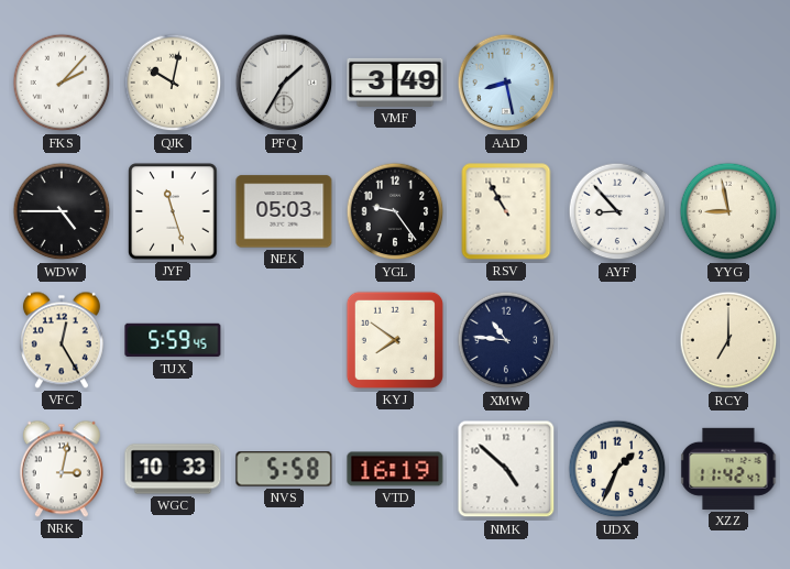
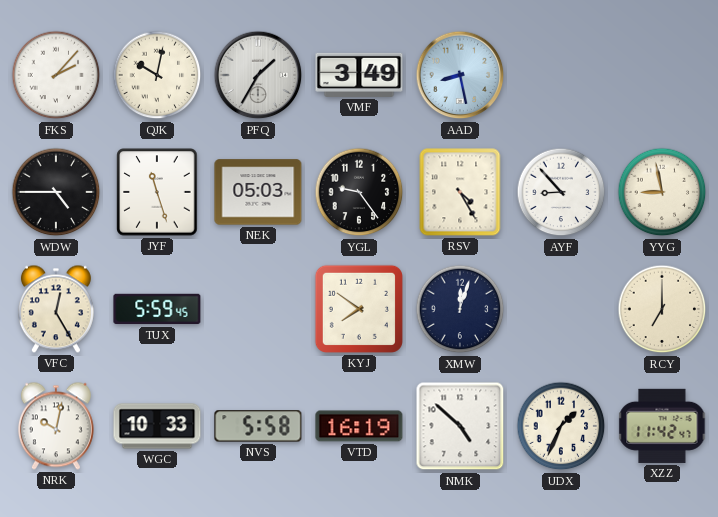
RSV: 10:55 -> 4:25
XMW: 10:46 -> 12:03
NRK: 3:02 -> 10:02
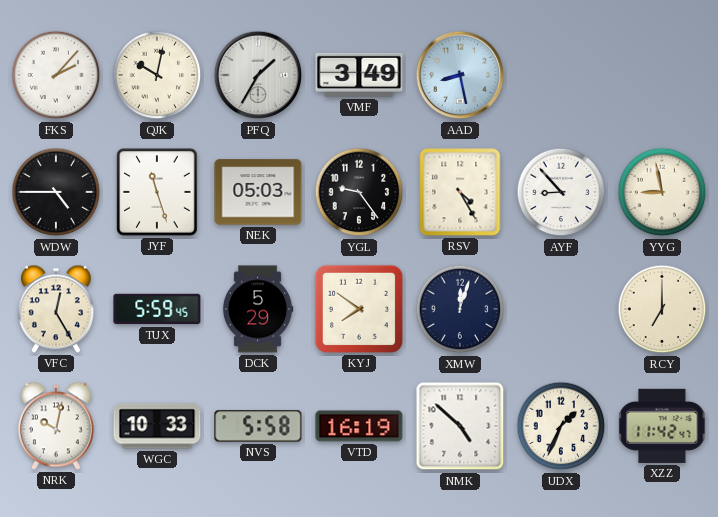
DCK: none -> 5:29
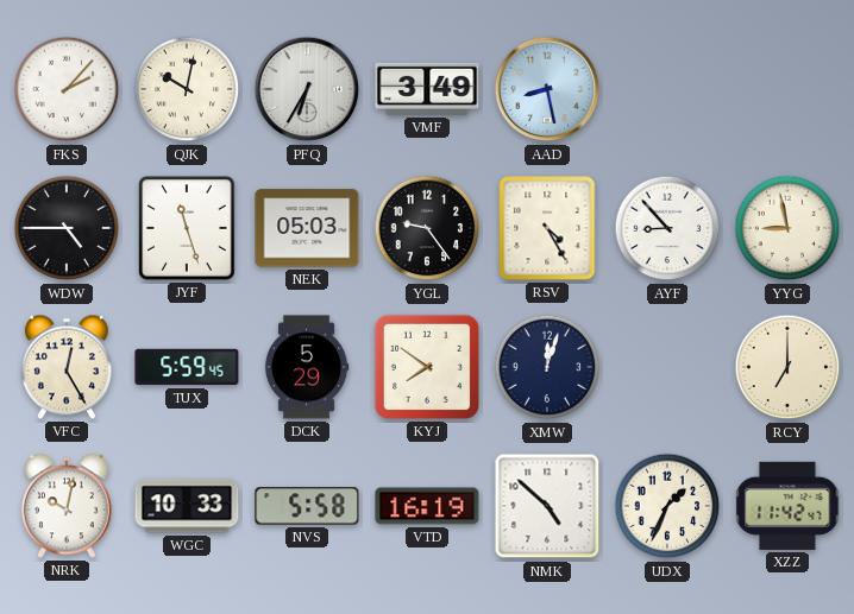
PFQ: 1:35 -> 6:35
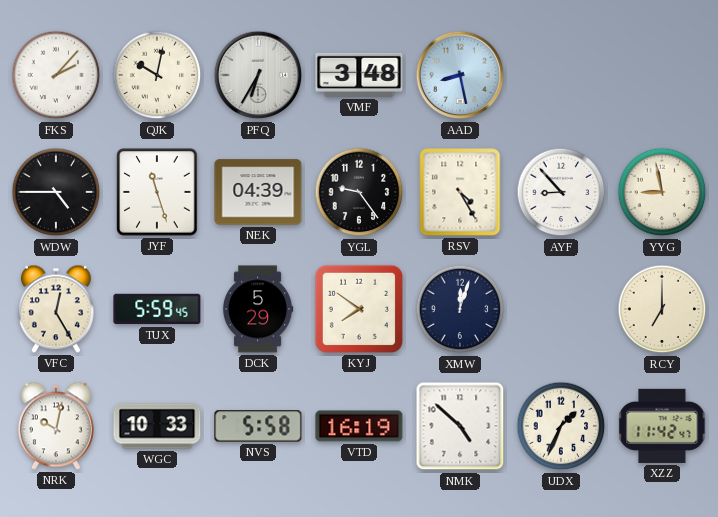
VMF: 3:49 -> 3:48
NEK: 05:03 -> 04:39
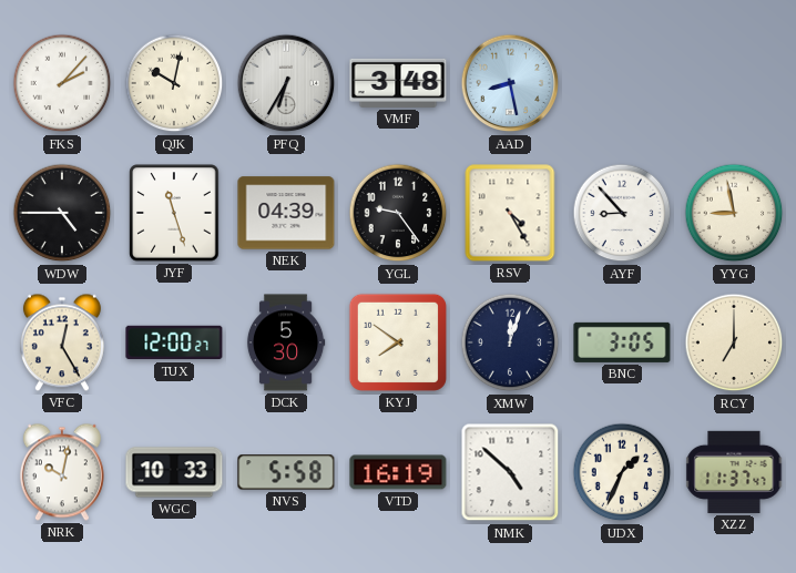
TUX: 5:59 -> 12:00
DCK: 5:29 -> 5:30
BNC: none -> 3:05
XZZ: 11:42 -> 11:37
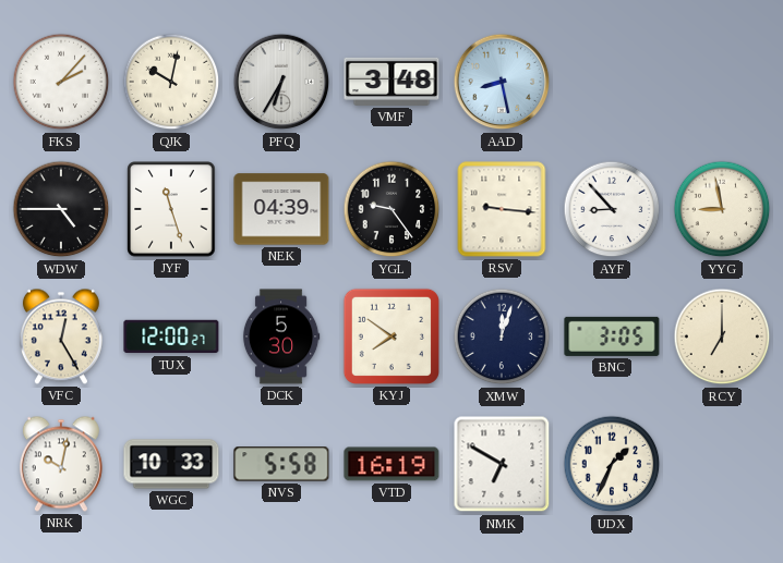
RSV: 4:25 -> 9:16
NMK: 4:52 -> 6:50
XZZ: 11:37 -> none
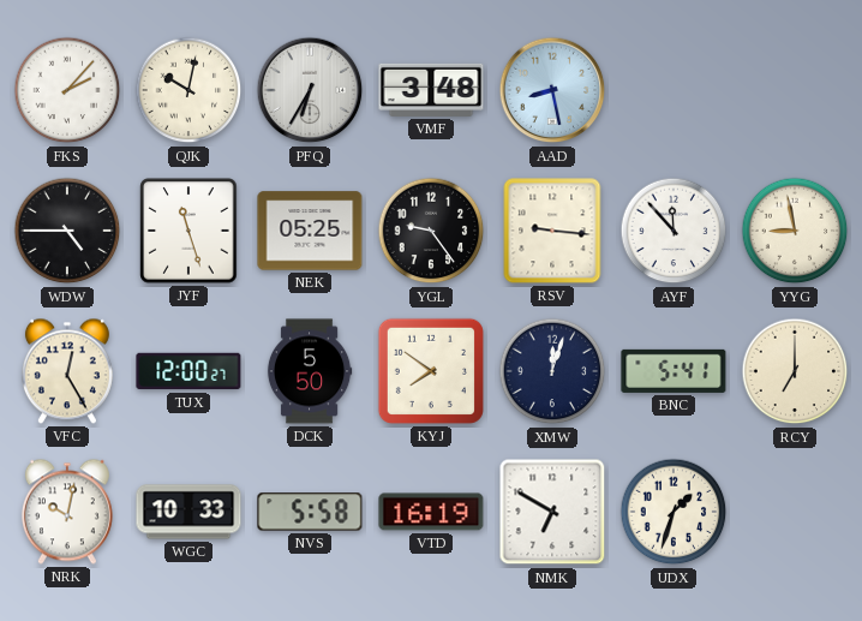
NEK: 04:39 -> 05:25
AYF: 8:53 -> 11:53
DCK: 5:30 -> 5:50
BNC: 3:05 -> 5:41
UDX: 1:34 -> 1:33
